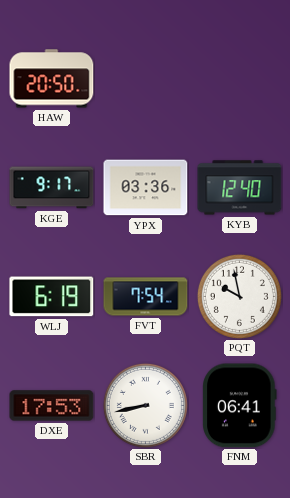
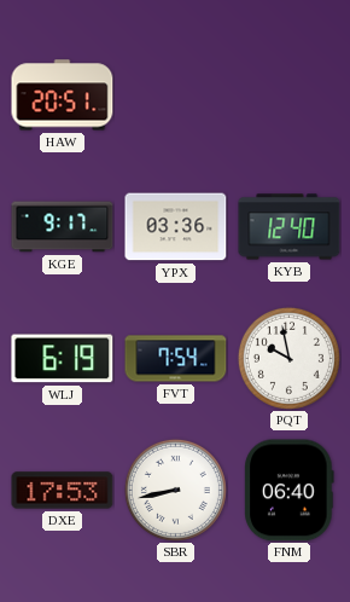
HAW: 20:50 -> 20:51
FNM: 06:41 -> 06:40
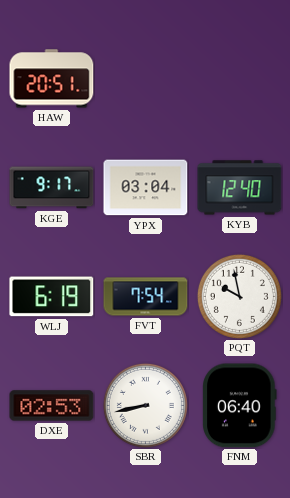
YPX: 03:36 -> 03:04
DXE: 17:53 -> 02:53
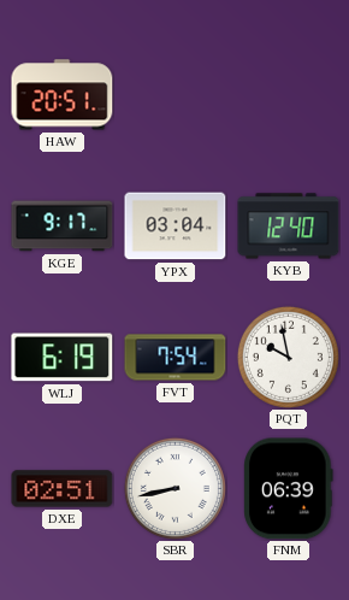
DXE: 02:53 -> 02:51
FNM: 06:40 -> 06:39
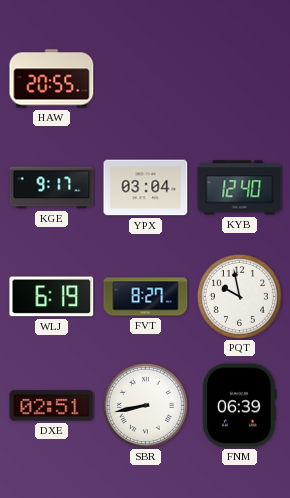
HAW: 20:51 -> 20:55
FVT: 7:54 -> 8:27
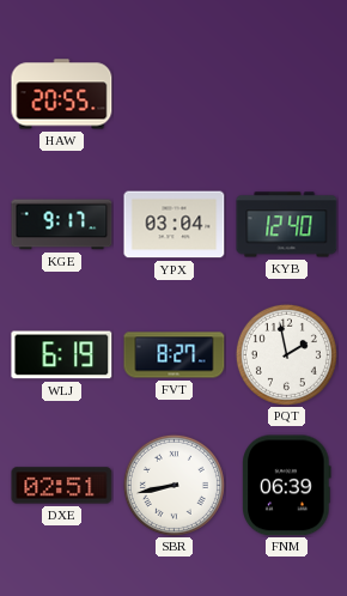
PQT: 9:58 -> 1:58
